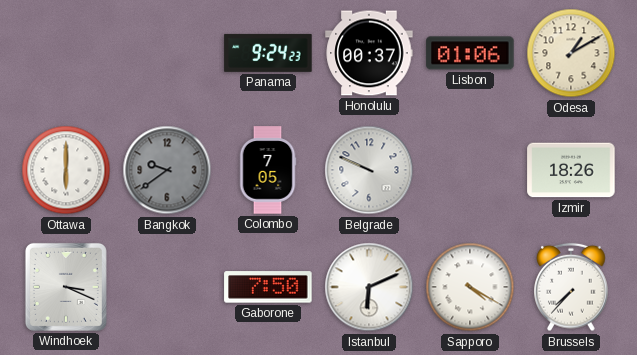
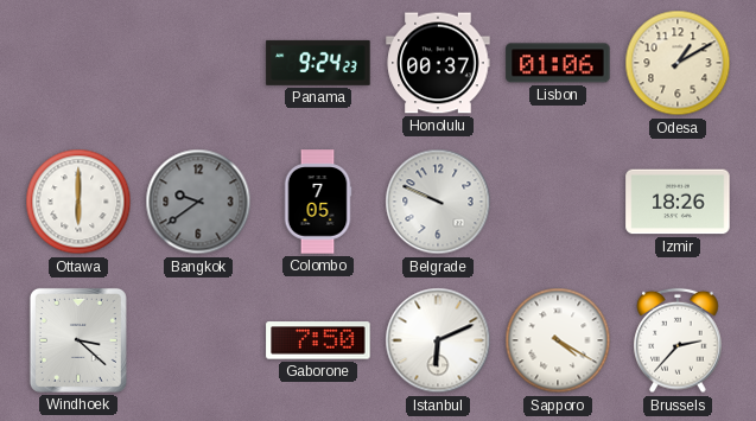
Windhoek: 3:19 -> 3:22
Brussels: 7:37 -> 2:37
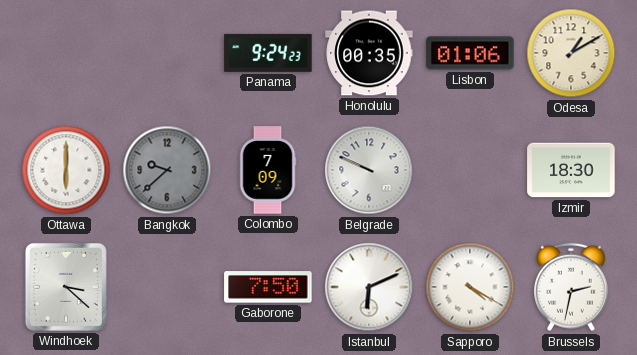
Honolulu: 00:37 -> 00:35
Bangkok: 9:39 -> 9:38
Colombo: 7:05 -> 7:09
Izmir: 18:26 -> 18:30
Brussels: 2:37 -> 2:32
